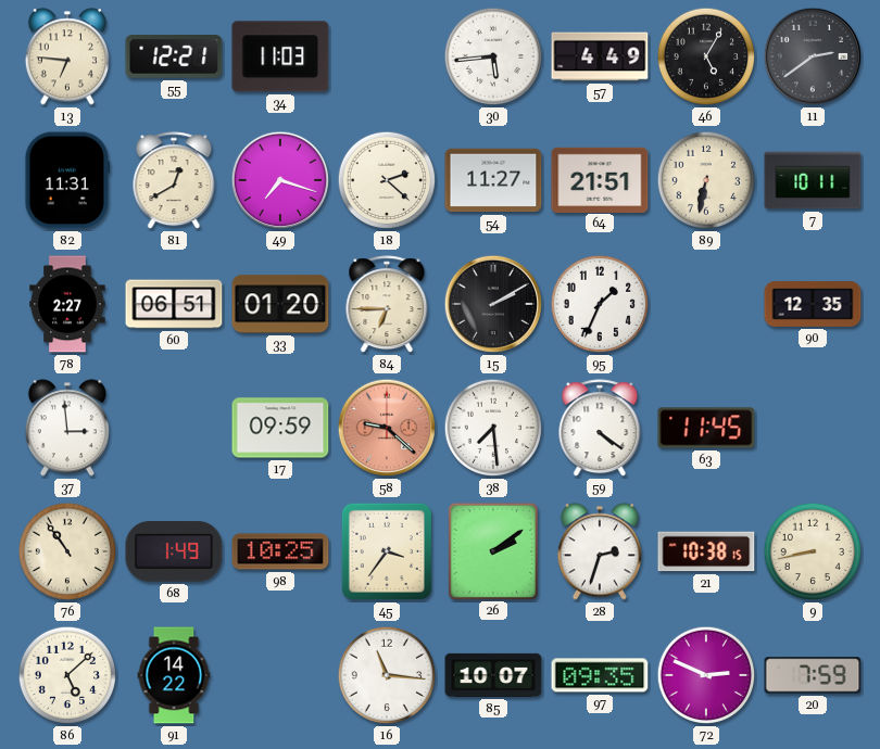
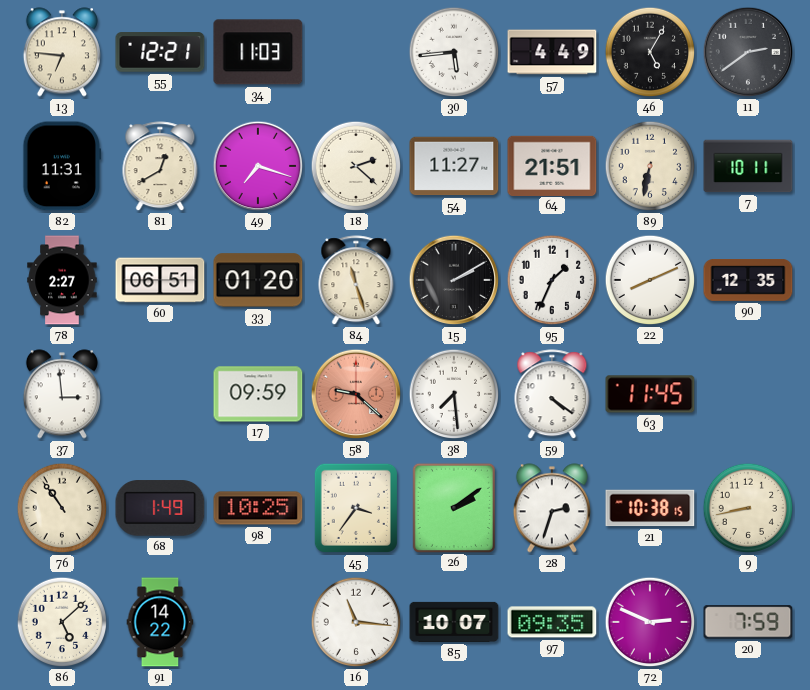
84: 6:45 -> 11:27
22: none -> 8:11
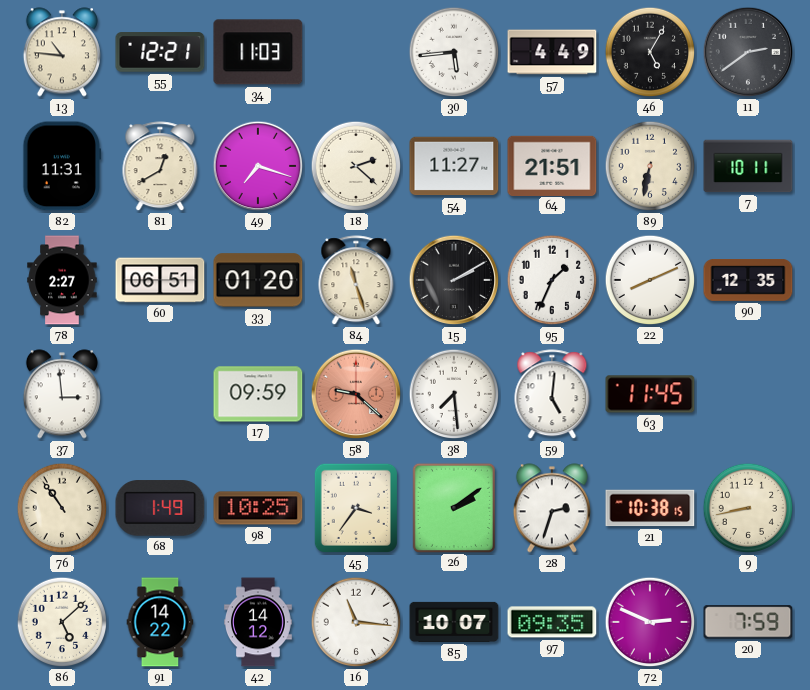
13: 6:46 -> 10:46
59: 4:21 -> 5:01
42: none -> 14:12
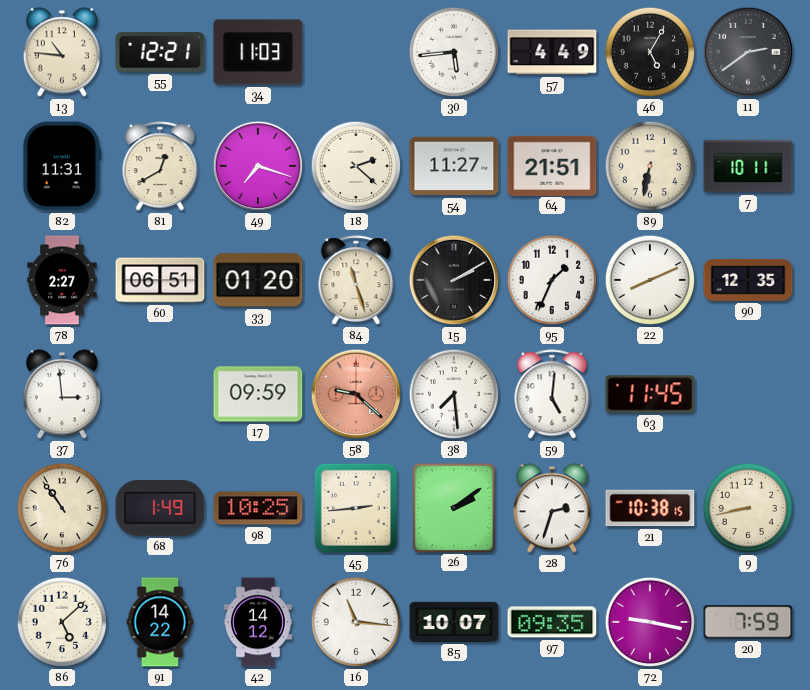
45: 3:36 -> 2:44
72: 2:49 -> 9:17
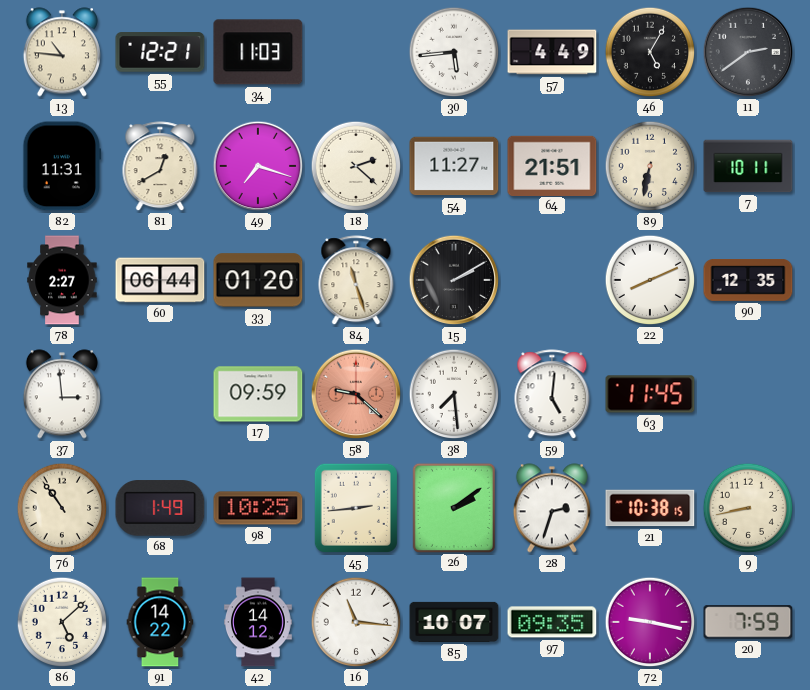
60: 06:51 -> 06:44
95: 1:34 -> none
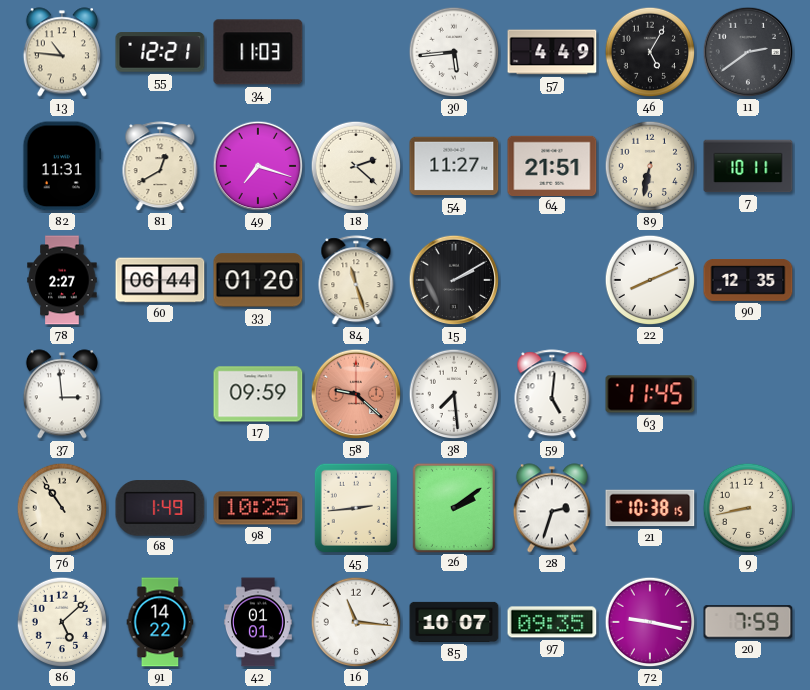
42: 14:12 -> 01:01
